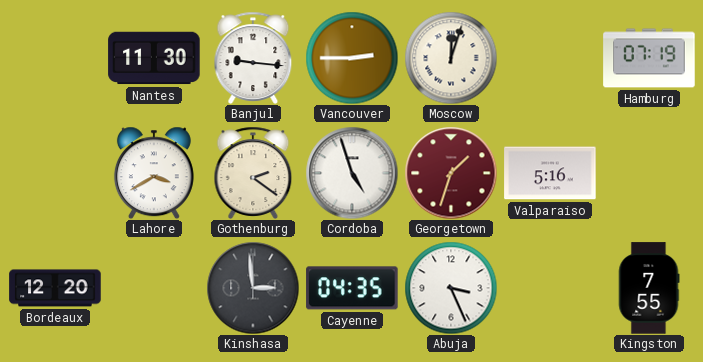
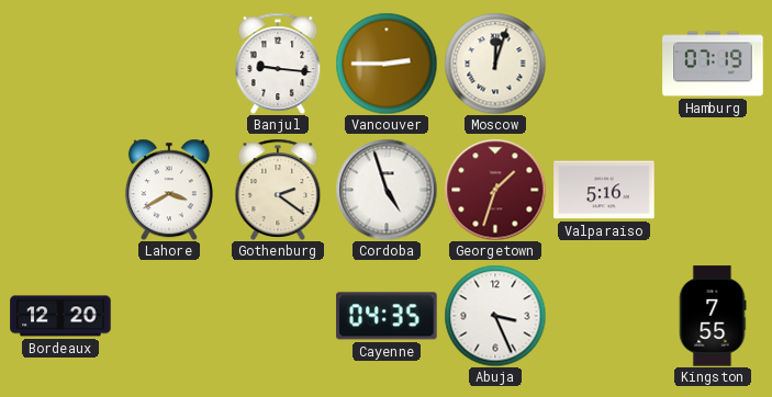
Nantes: 11:30 -> none
Kinshasa: 2:59 -> none
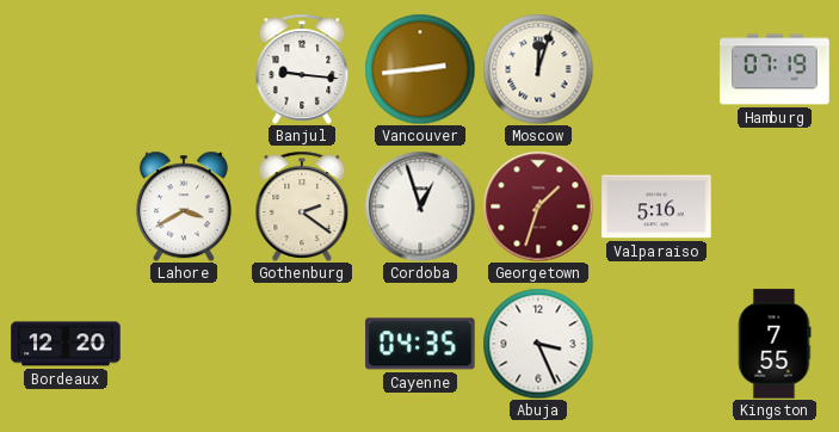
Vancouver: 2:45 -> 2:44
Cordoba: 4:57 -> 12:57
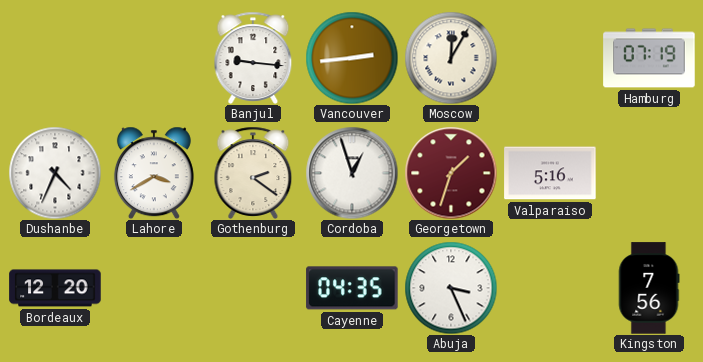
Moscow: 12:03 -> 12:05
Dushanbe: none -> 4:34
Kingston: 7:55 -> 7:56
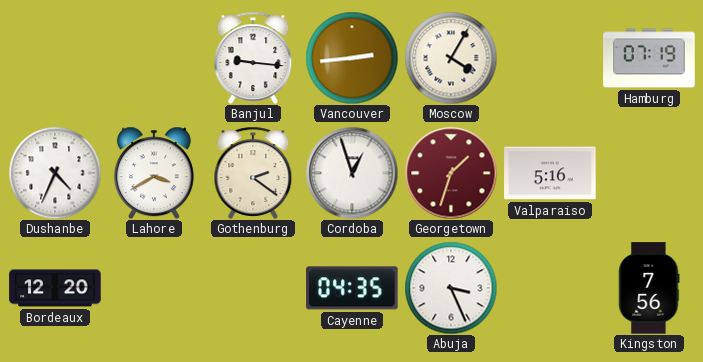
Moscow: 12:05 -> 4:05
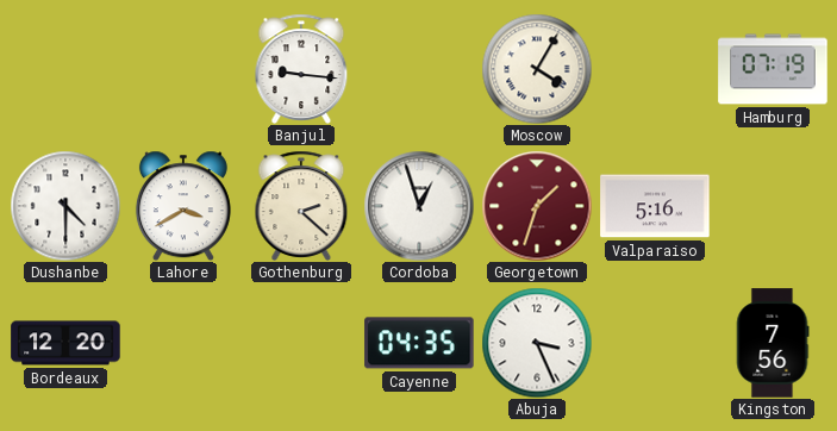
Vancouver: 2:44 -> none
Dushanbe: 4:34 -> 4:30
Gothenburg: 2:21 -> 2:22
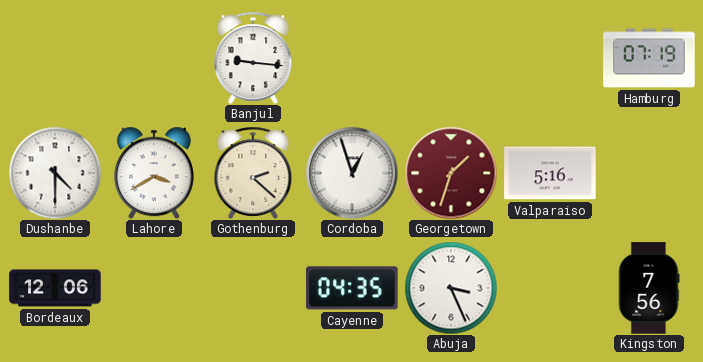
Moscow: 4:05 -> none
Bordeaux: 12:20 -> 12:06
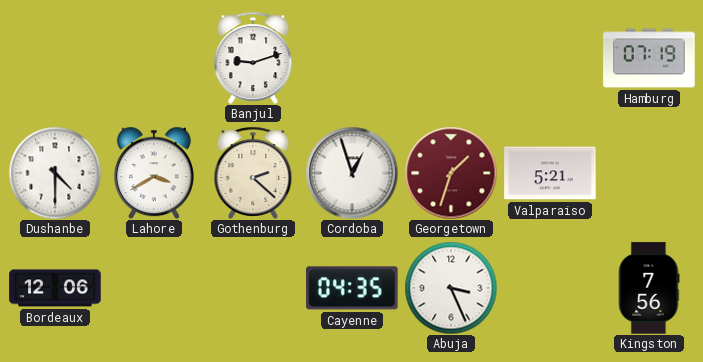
Banjul: 9:16 -> 9:12
Valparaiso: 5:16 -> 5:21
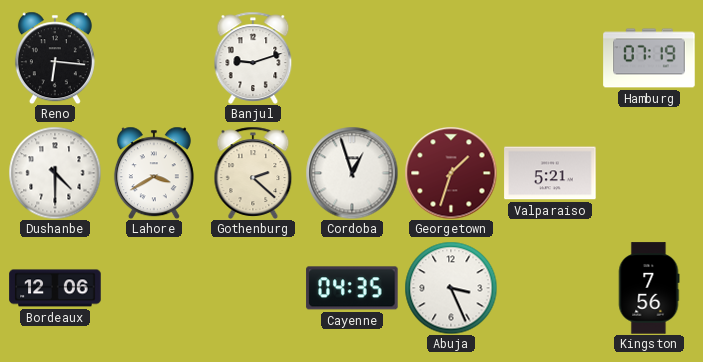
Reno: none -> 6:16
